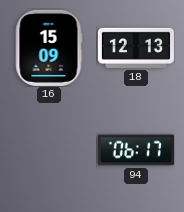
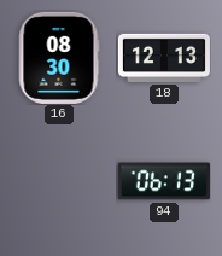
16: 15:09 -> 08:30
94: 06:17 -> 06:13
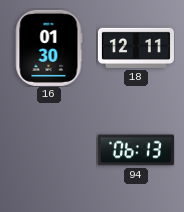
16: 08:30 -> 01:30
18: 12:13 -> 12:11
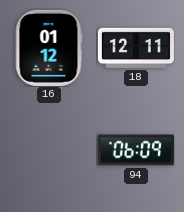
16: 01:30 -> 01:12
94: 06:13 -> 06:09
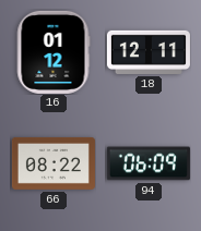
66: none -> 08:22
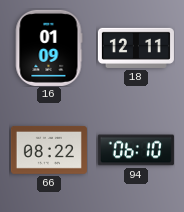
16: 01:12 -> 01:09
94: 06:09 -> 06:10
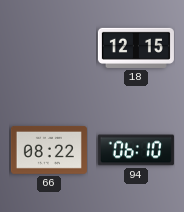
16: 01:09 -> none
18: 12:11 -> 12:15
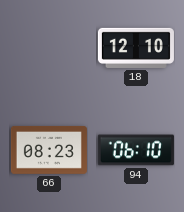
18: 12:15 -> 12:10
66: 08:22 -> 08:23
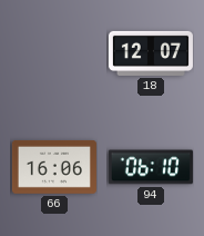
18: 12:10 -> 12:07
66: 08:23 -> 16:06
